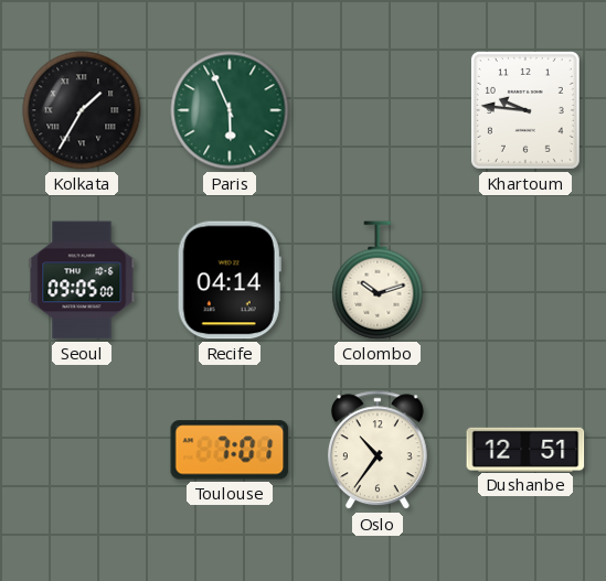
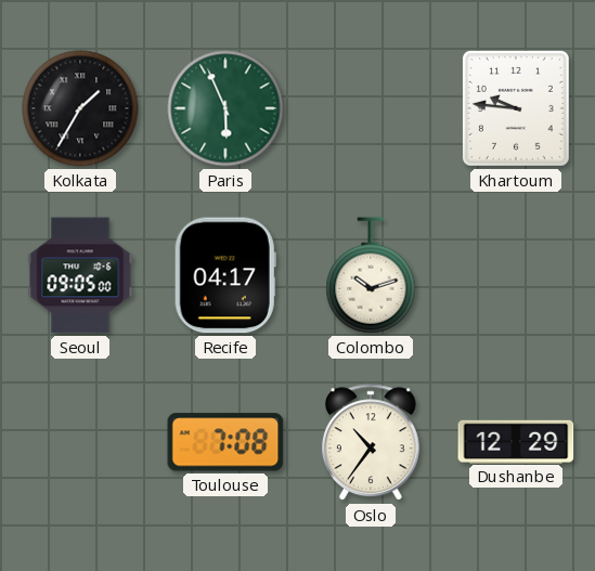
Recife: 04:14 -> 04:17
Toulouse: 7:01 -> 7:08
Dushanbe: 12:51 -> 12:29
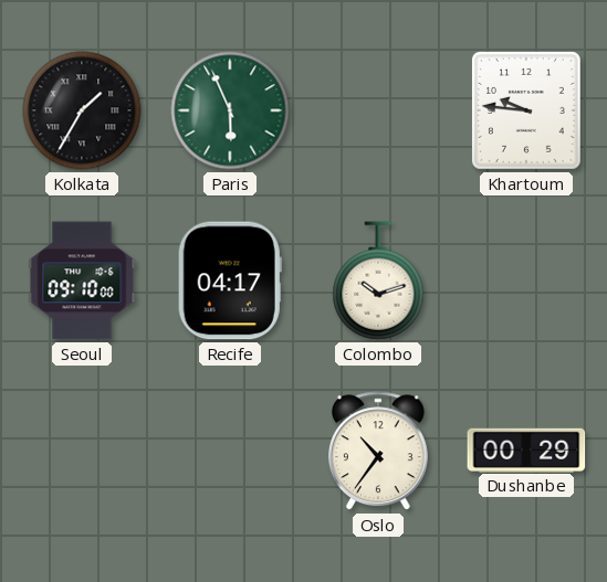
Seoul: 09:05 -> 09:10
Toulouse: 7:08 -> none
Dushanbe: 12:29 -> 00:29
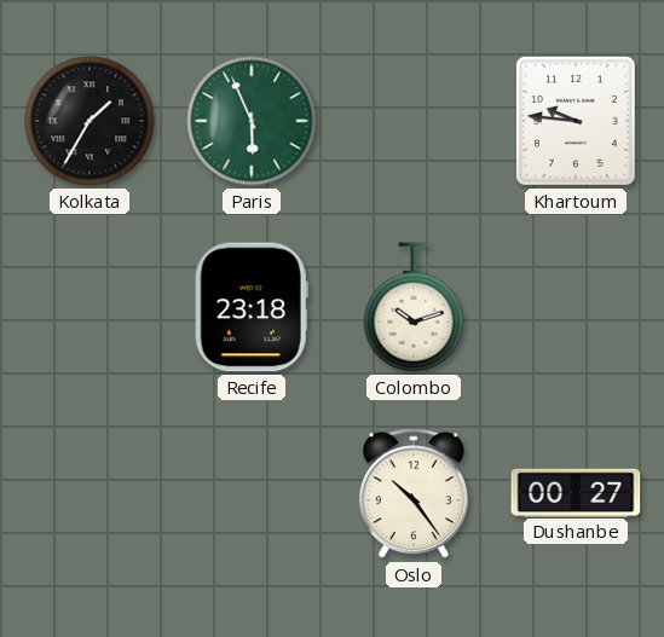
Seoul: 09:10 -> none
Recife: 04:17 -> 23:18
Oslo: 10:36 -> 10:24
Dushanbe: 00:29 -> 00:27
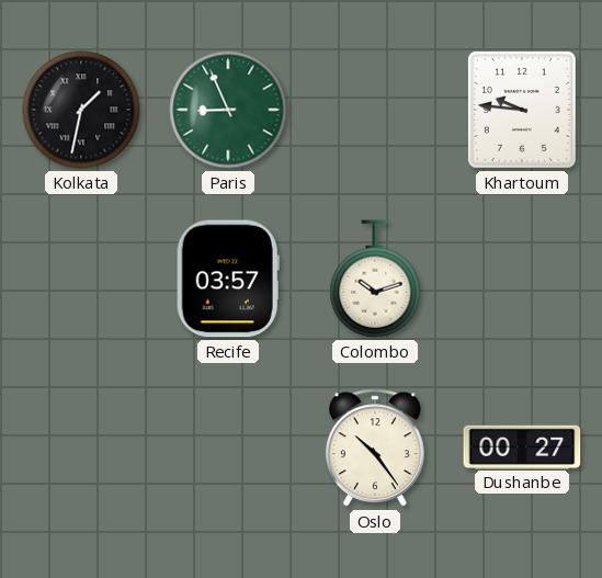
Kolkata: 1:35 -> 1:32
Paris: 5:56 -> 8:56
Recife: 23:18 -> 03:57
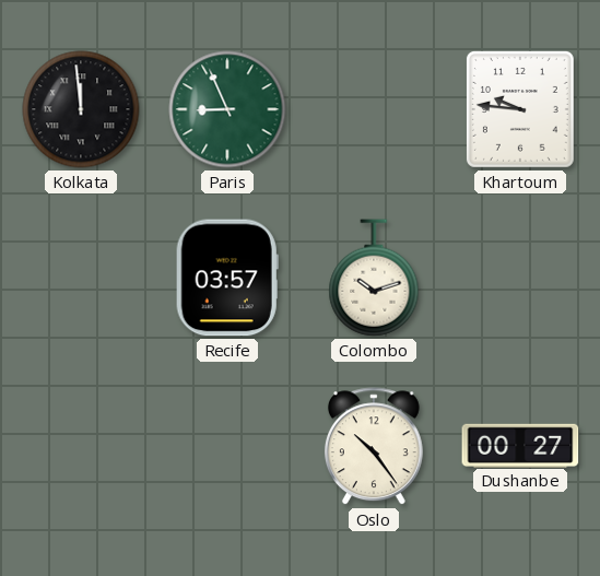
Kolkata: 1:32 -> 11:59
